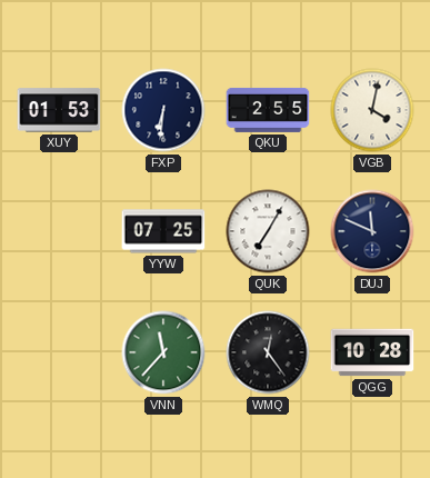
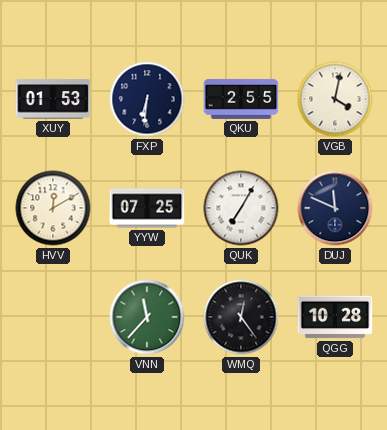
HVV: none -> 12:10
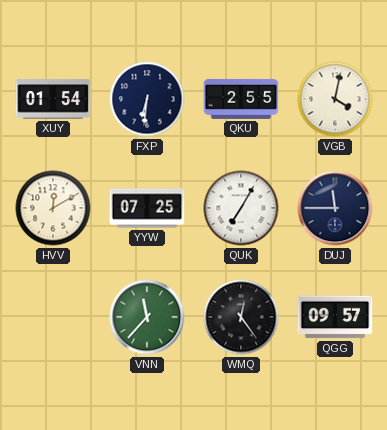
XUY: 01:53 -> 01:54
DUJ: 11:49 -> 11:45
QGG: 10:28 -> 09:57
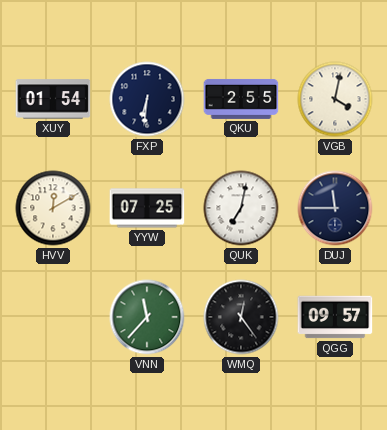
QUK: 7:05 -> 7:02
